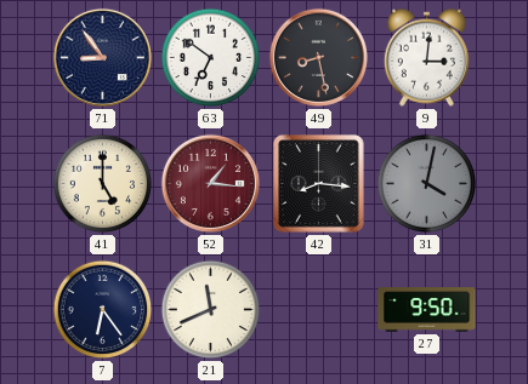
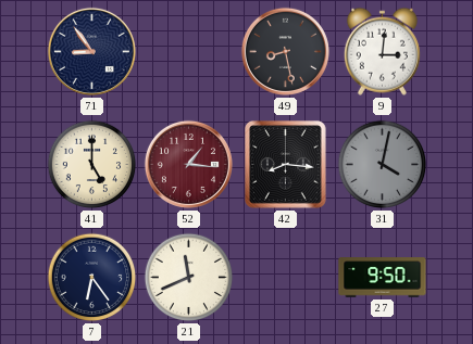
63: 6:51 -> none
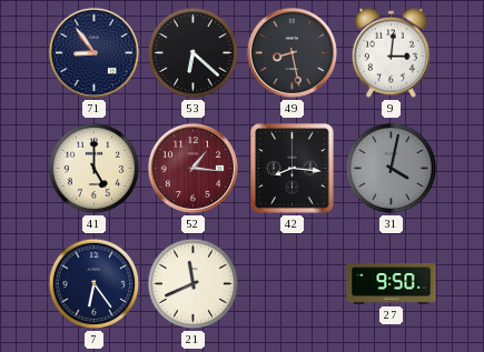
53: none -> 6:22
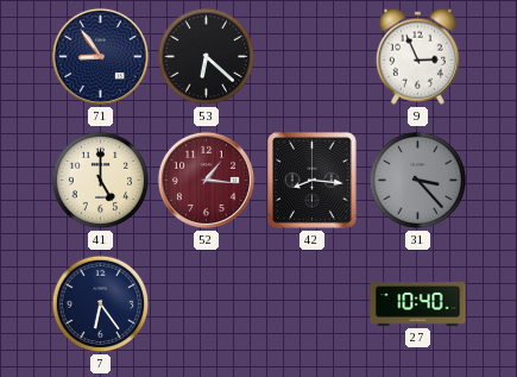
49: 8:28 -> none
9: 3:01 -> 2:56
31: 4:02 -> 3:23
21: 11:41 -> none
27: 9:50 -> 10:40
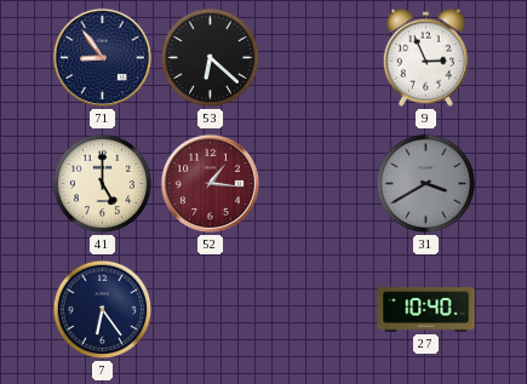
42: 8:16 -> none
31: 3:23 -> 3:40
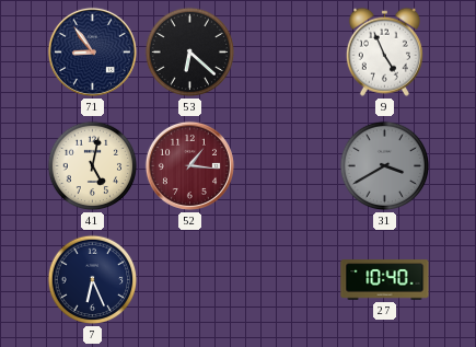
9: 2:56 -> 4:56
41: 5:00 -> 5:02
7: 6:24 -> 6:26
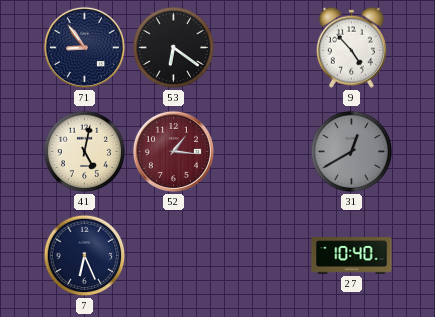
53: 6:22 -> 6:21
9: 4:56 -> 4:53
31: 3:40 -> 12:40
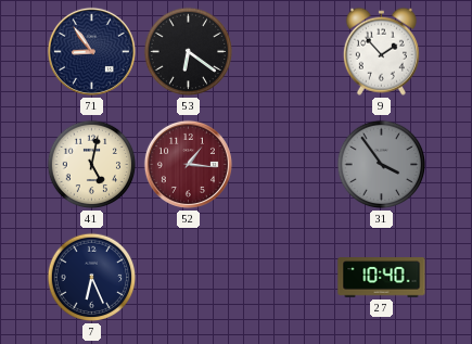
9: 4:53 -> 1:53
31: 12:40 -> 3:54
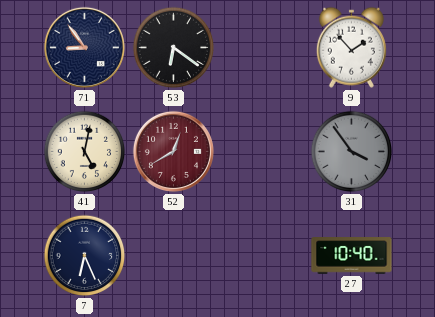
52: 1:16 -> 12:40
